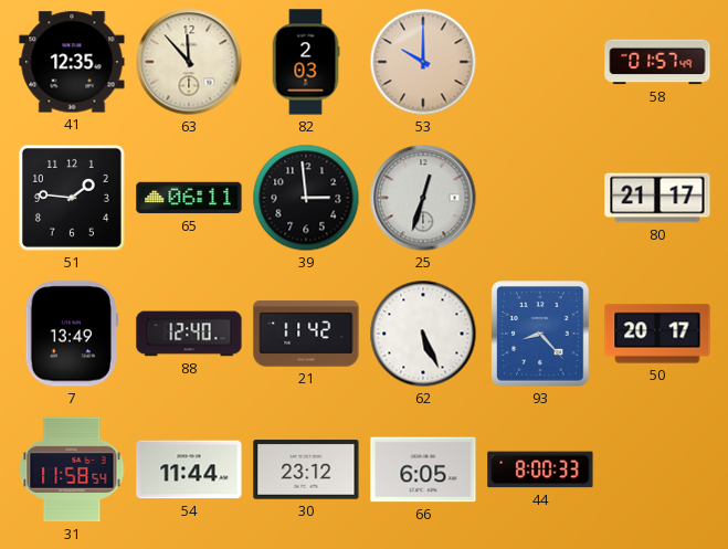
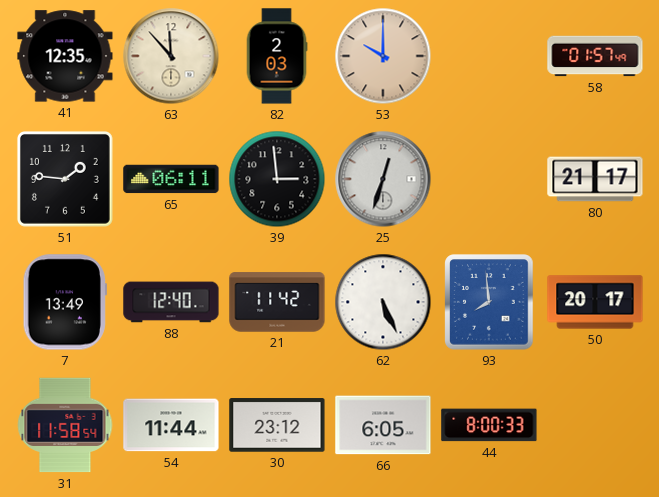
93: 8:23 -> 7:59
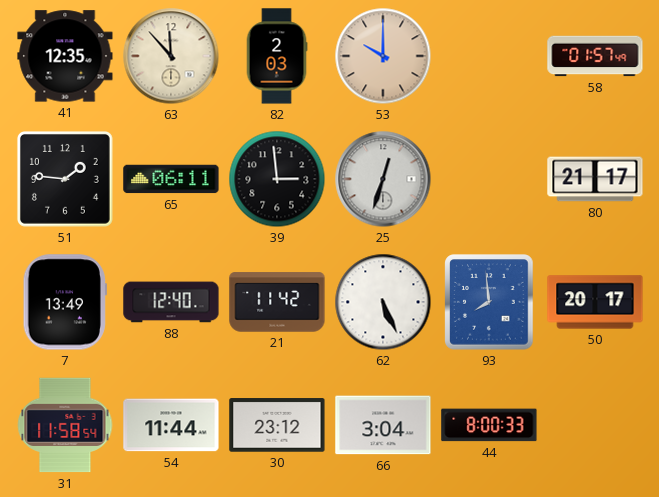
66: 6:05 -> 3:04
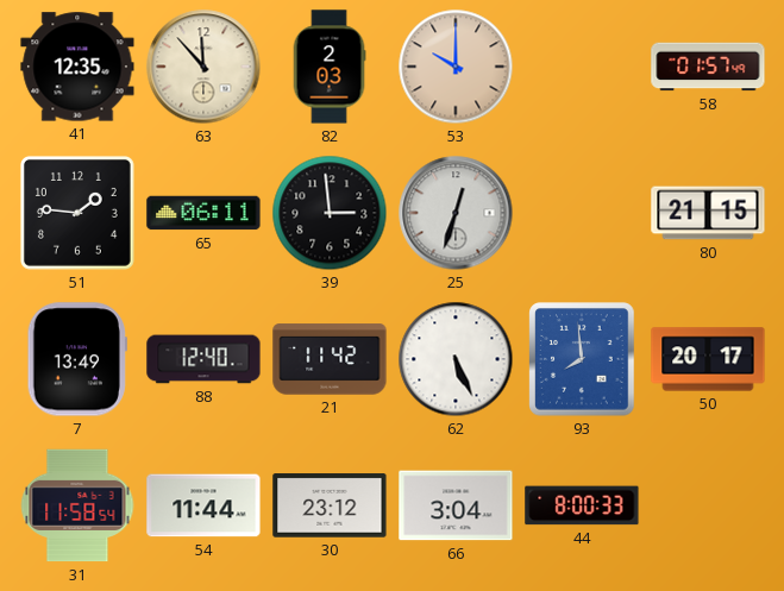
80: 21:17 -> 21:15
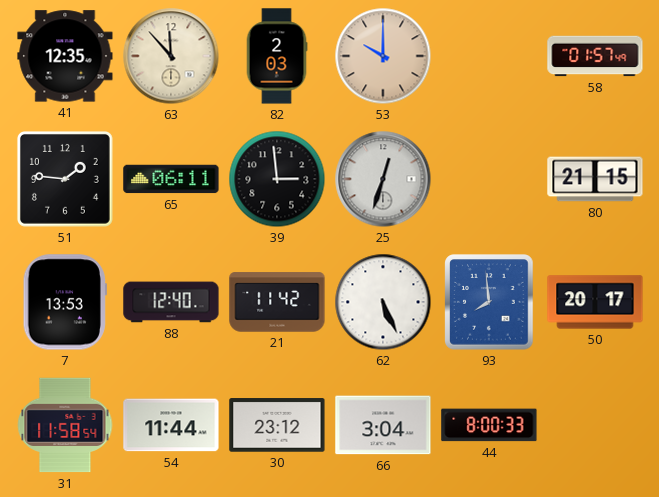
7: 13:49 -> 13:53
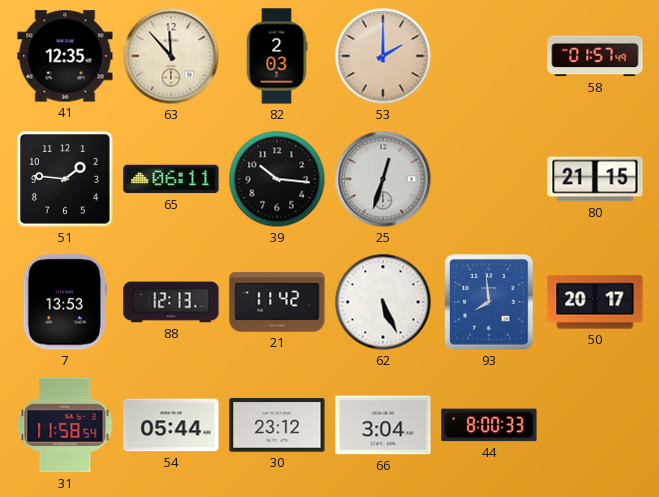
53: 10:00 -> 2:00
39: 2:59 -> 10:16
88: 12:40 -> 12:13
54: 11:44 -> 05:44
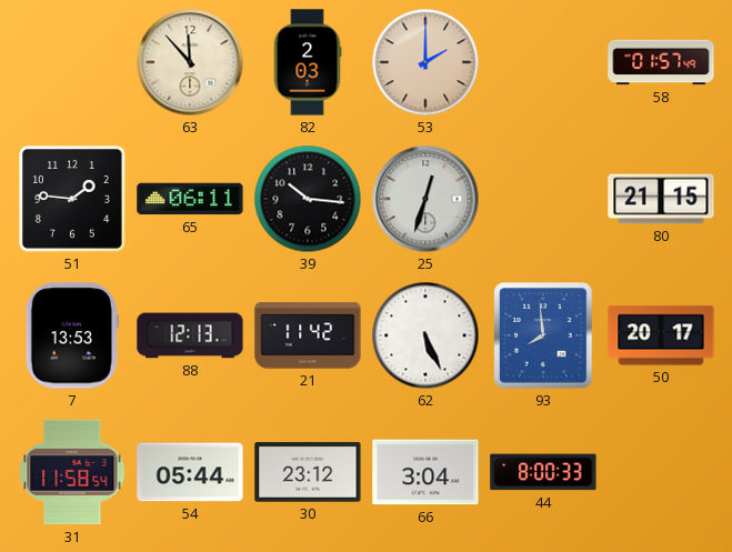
41: 12:35 -> none
